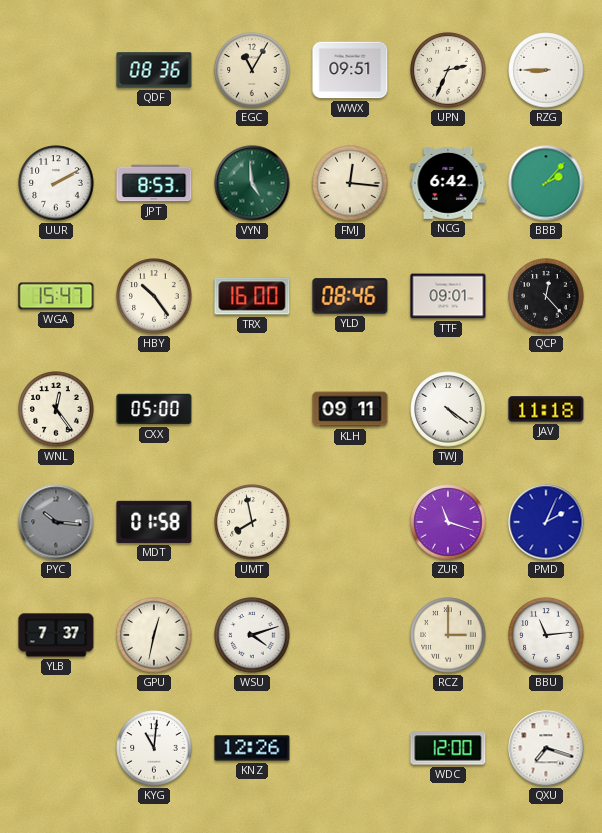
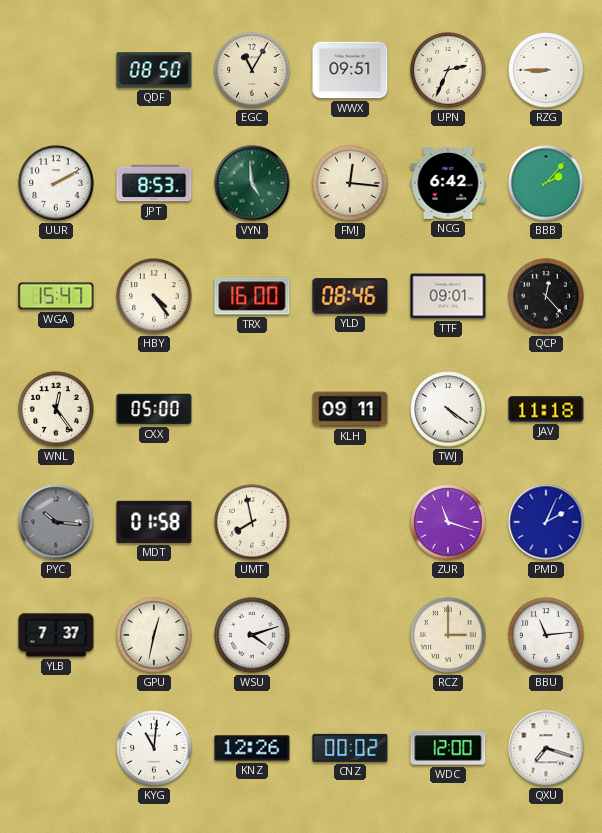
QDF: 08:36 -> 08:50
HBY: 10:24 -> 4:24
CNZ: none -> 00:02
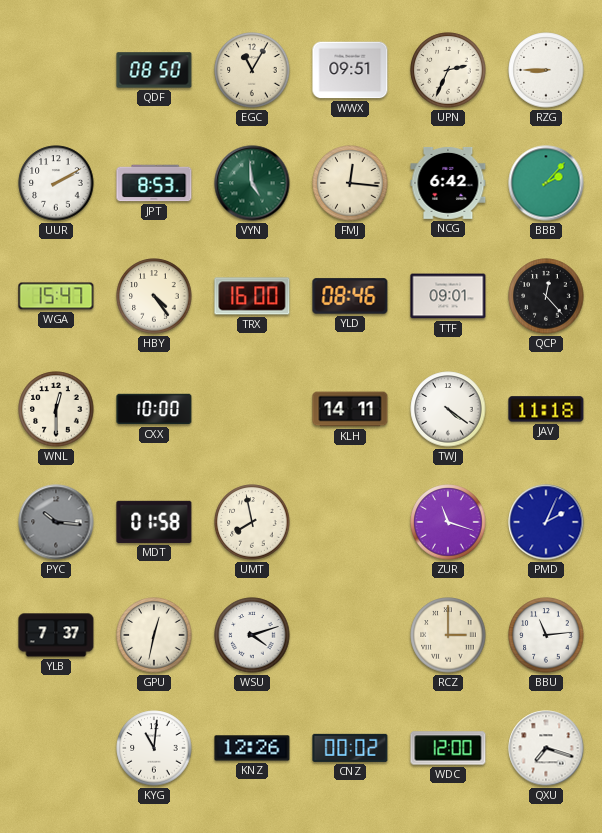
WNL: 12:24 -> 12:30
CXX: 05:00 -> 10:00
KLH: 09:11 -> 14:11
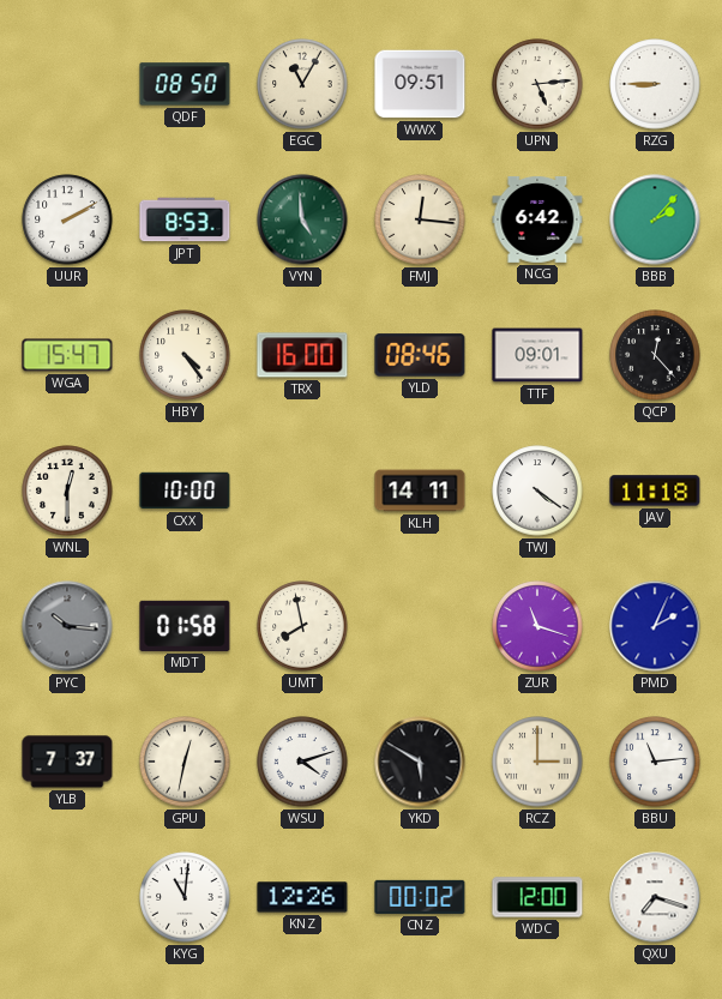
UPN: 2:34 -> 5:14
YKD: none -> 5:50
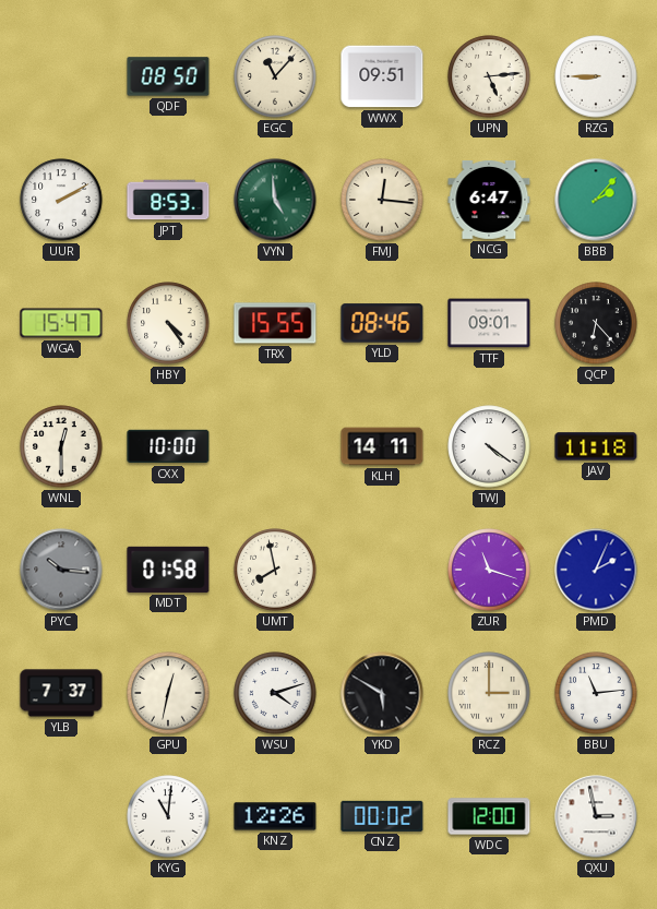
EGC: 11:05 -> 11:07
NCG: 6:42 -> 6:47
TRX: 16:00 -> 15:55
QCP: 12:23 -> 6:23
QXU: 7:18 -> 2:58
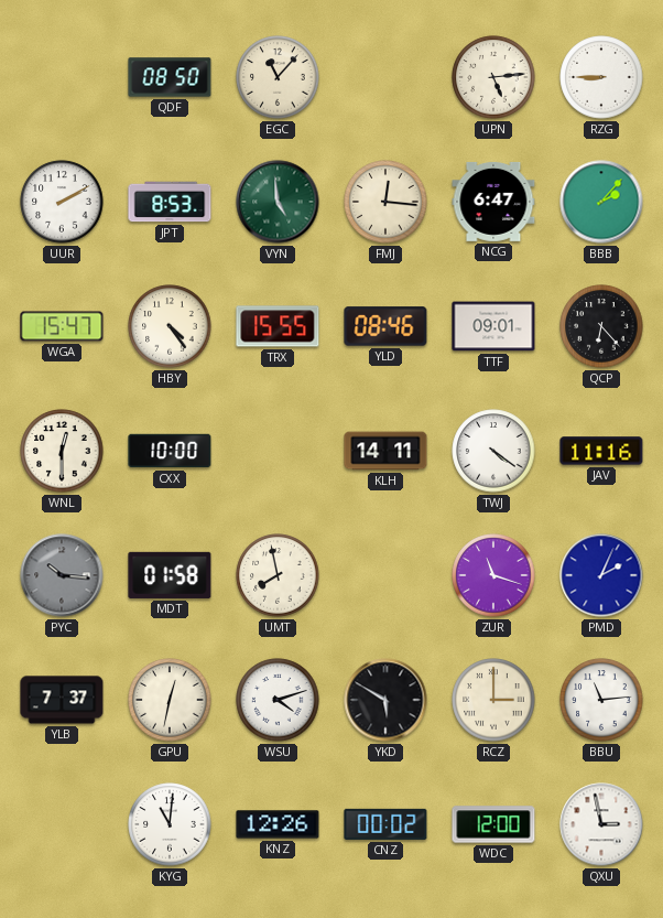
WWX: 09:51 -> none
JAV: 11:18 -> 11:16
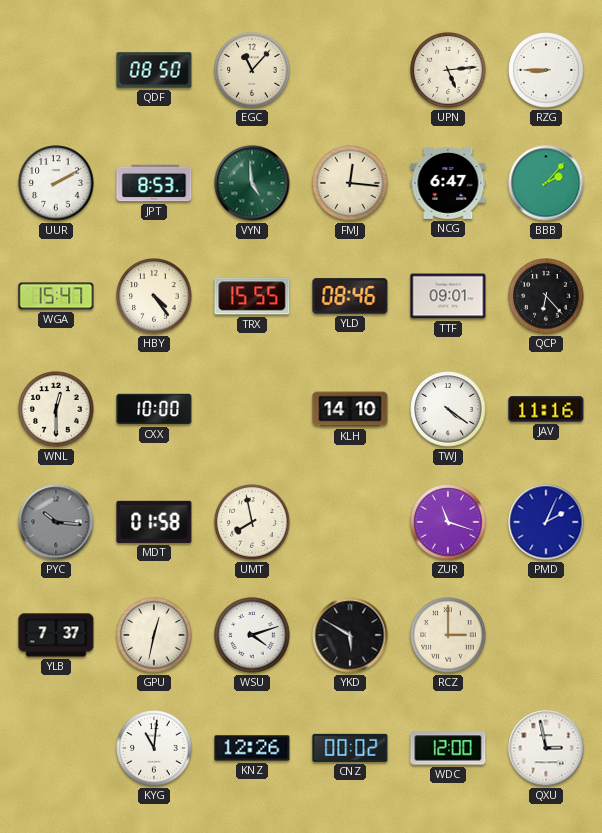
KLH: 14:11 -> 14:10
BBU: 11:14 -> none
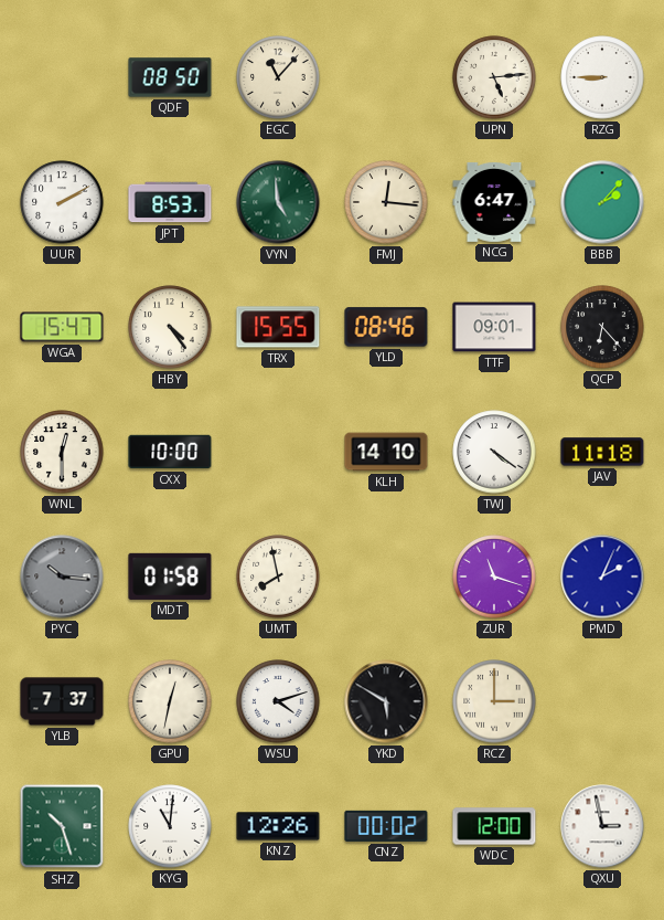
JAV: 11:16 -> 11:18
SHZ: none -> 10:27
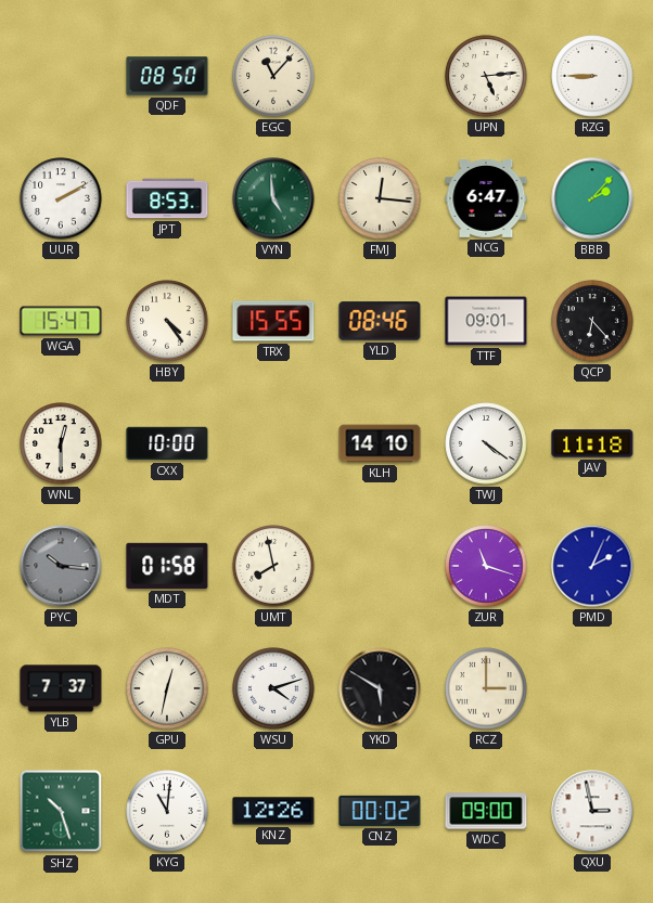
WDC: 12:00 -> 09:00
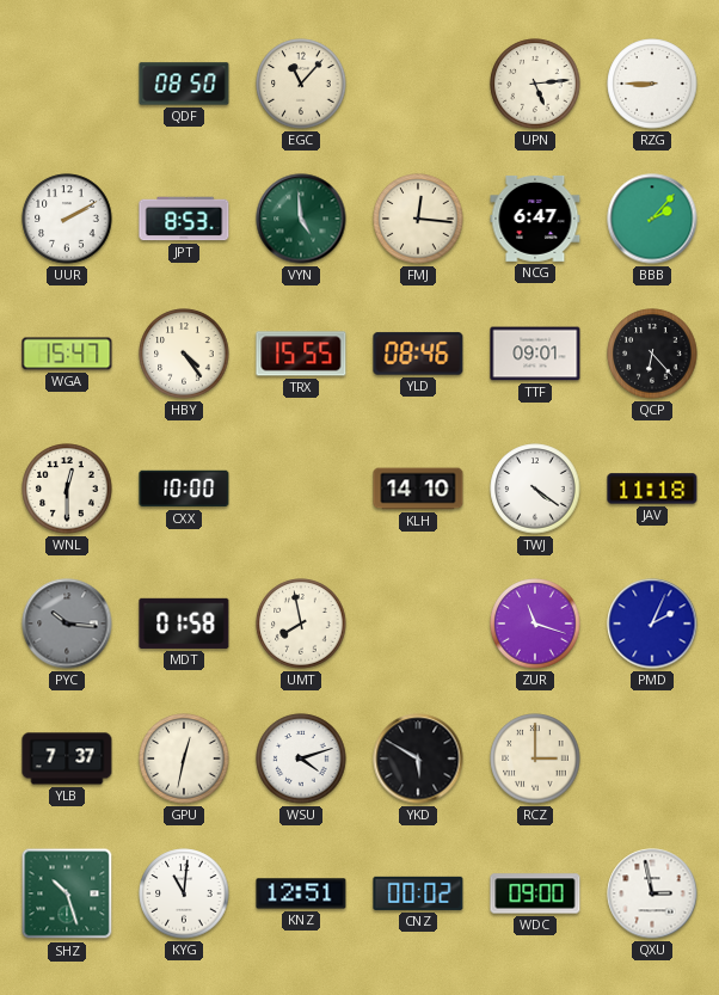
KNZ: 12:26 -> 12:51
